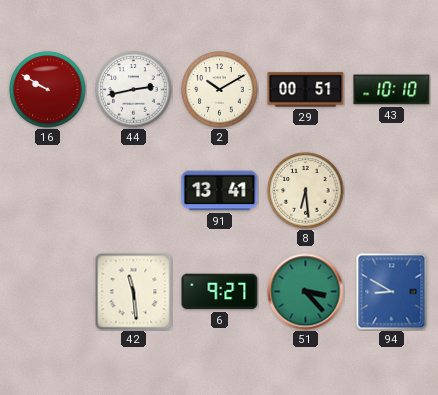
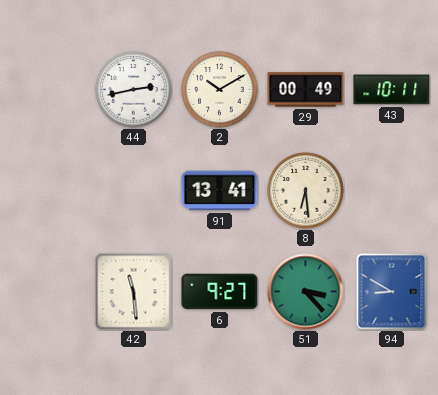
16: 9:50 -> none
29: 00:51 -> 00:49
43: 10:10 -> 10:11
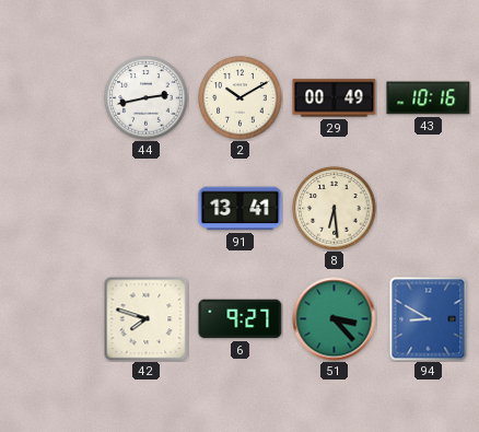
43: 10:11 -> 10:16
42: 11:29 -> 7:48
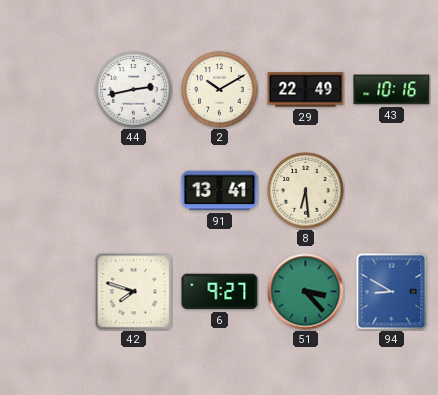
29: 00:49 -> 22:49
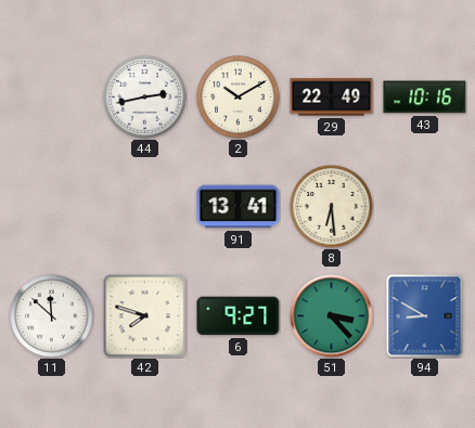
11: none -> 11:52
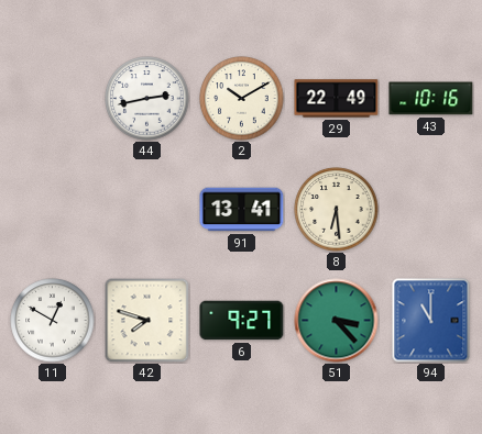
11: 11:52 -> 12:50
94: 8:50 -> 11:00
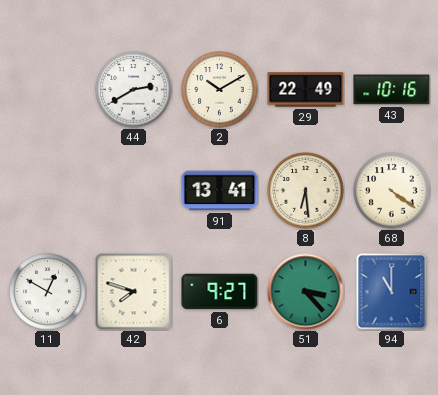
44: 2:43 -> 2:40
68: none -> 4:21
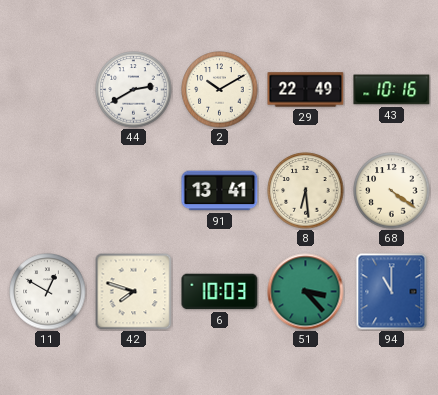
6: 9:27 -> 10:03
